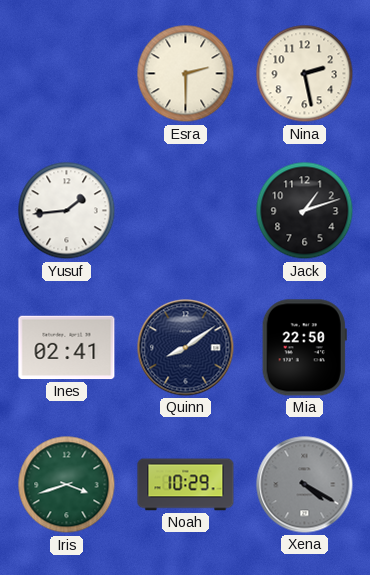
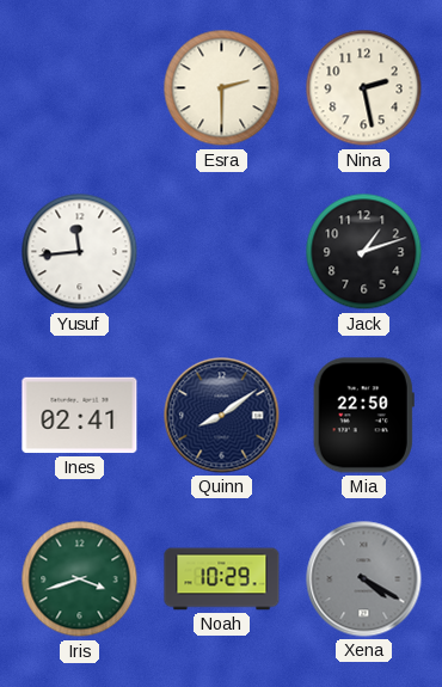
Yusuf: 1:44 -> 11:44
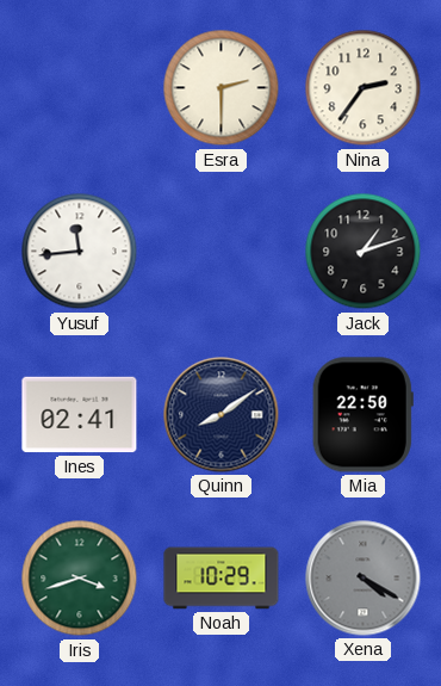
Nina: 2:28 -> 2:36
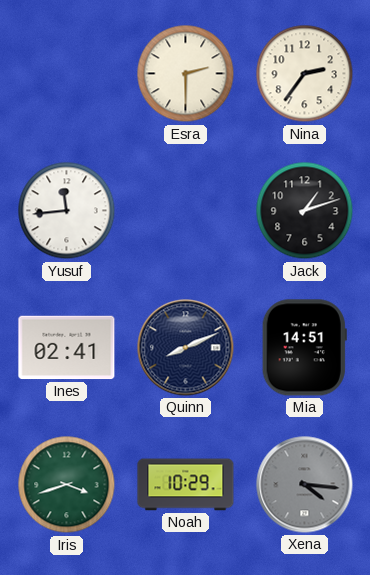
Quinn: 8:09 -> 8:11
Mia: 22:50 -> 14:51
Xena: 4:20 -> 4:16
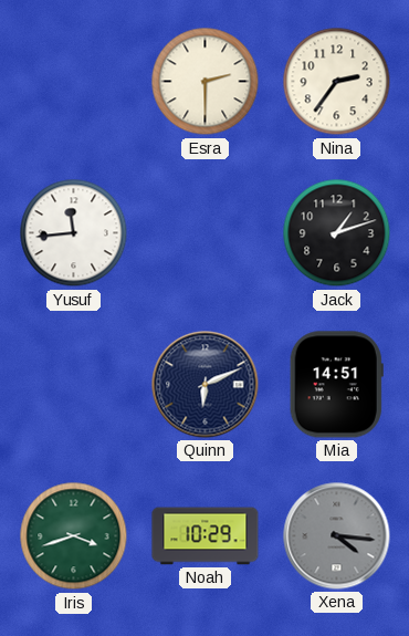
Ines: 02:41 -> none
Quinn: 8:11 -> 6:11
